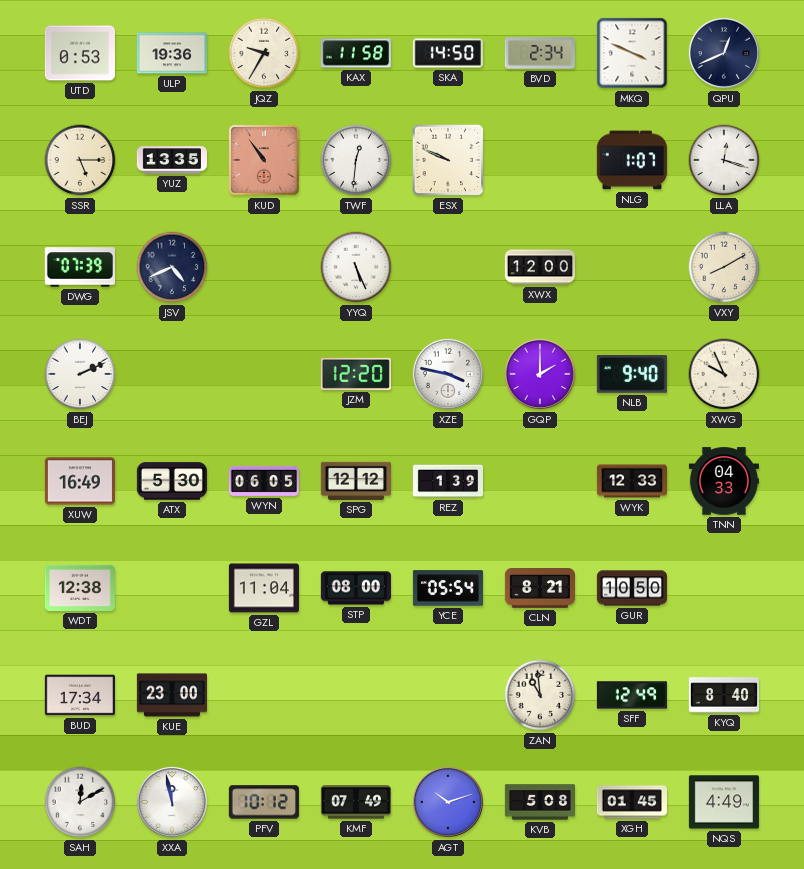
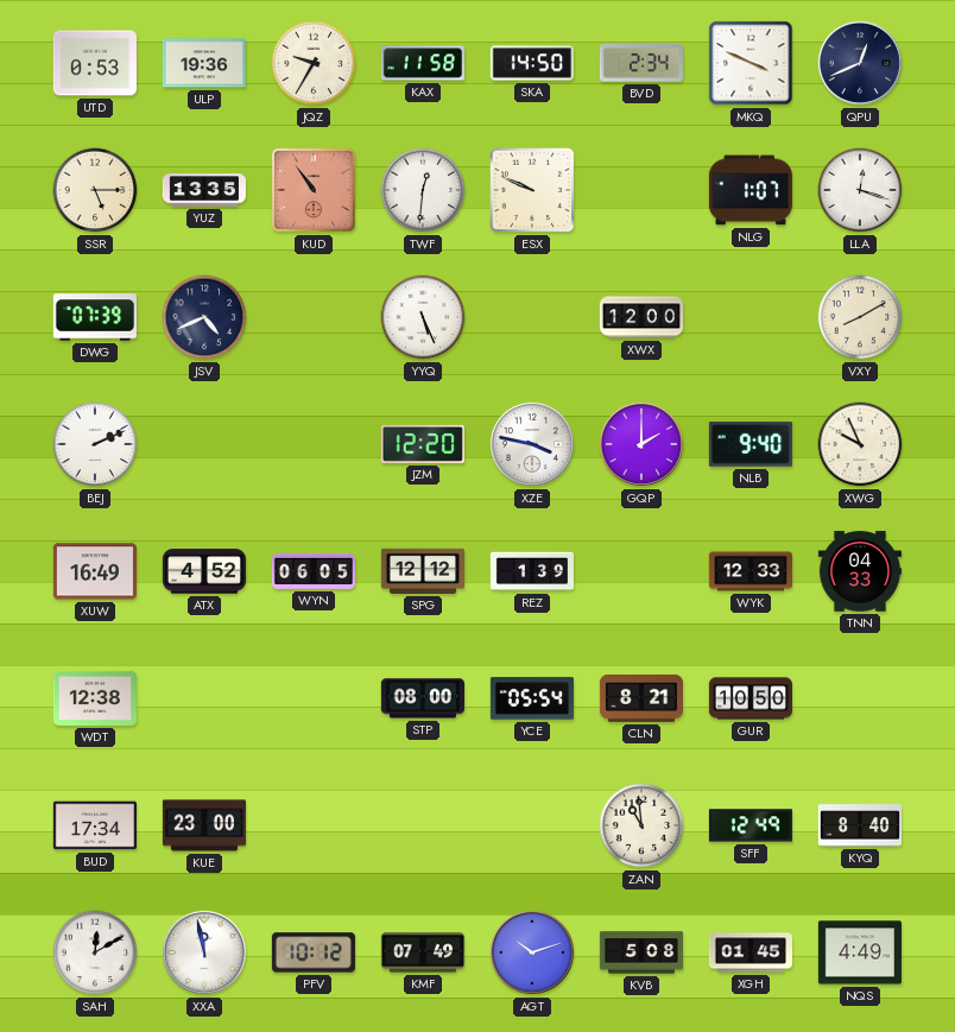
ATX: 5:30 -> 4:52
GZL: 11:04 -> none
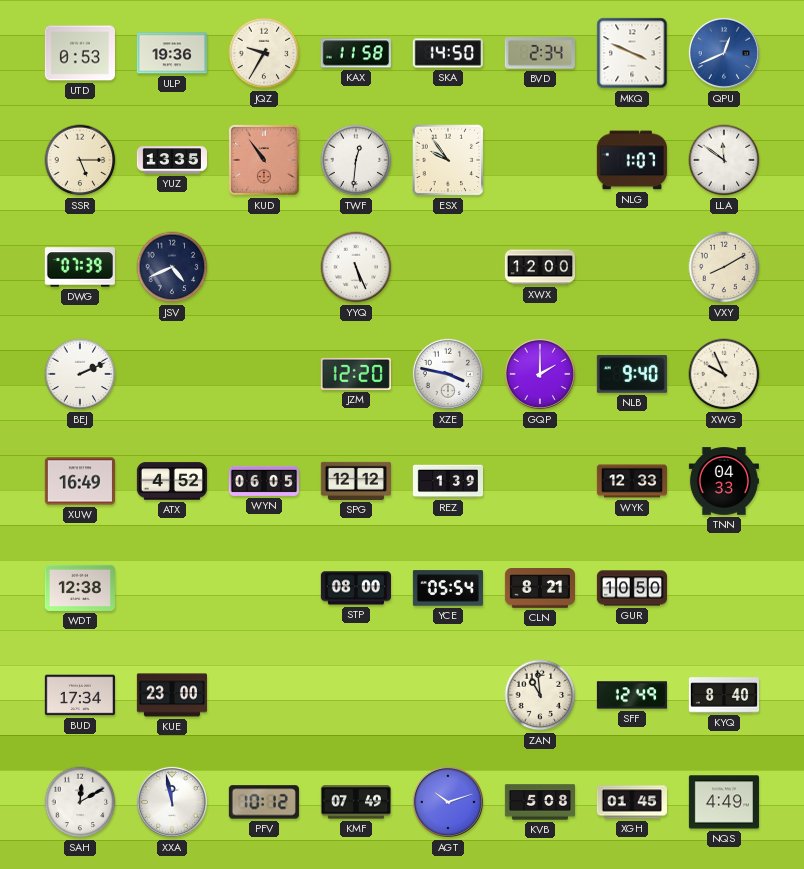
QPU dial: navy -> blue
ESX: 9:49 -> 9:54
LLA: 12:18 -> 11:51
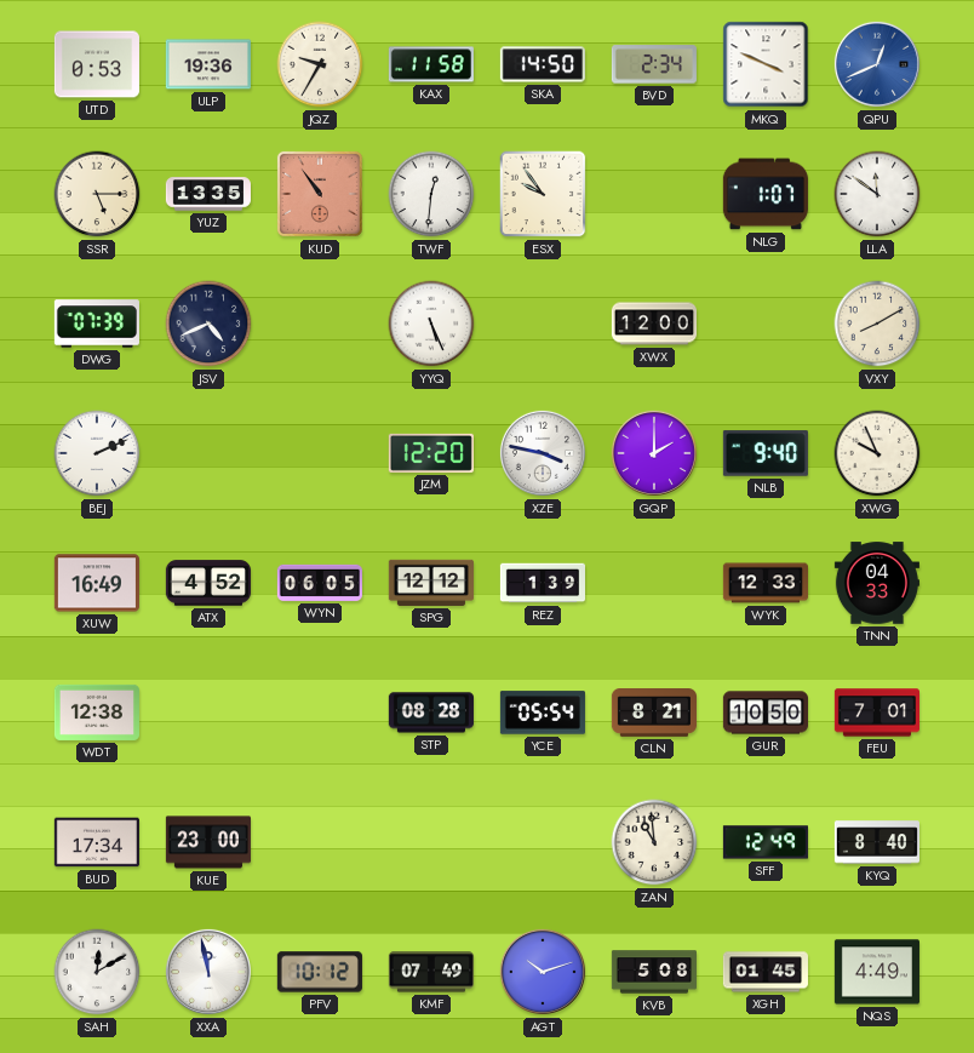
STP: 08:00 -> 08:28
FEU: none -> 7:01
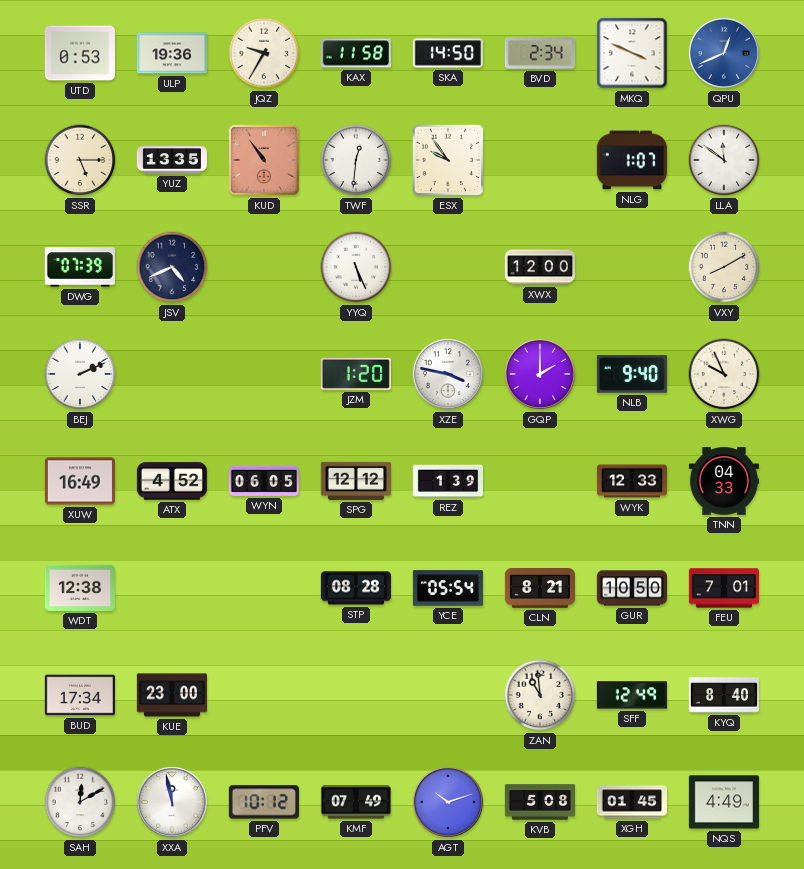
JZM: 12:20 -> 1:20
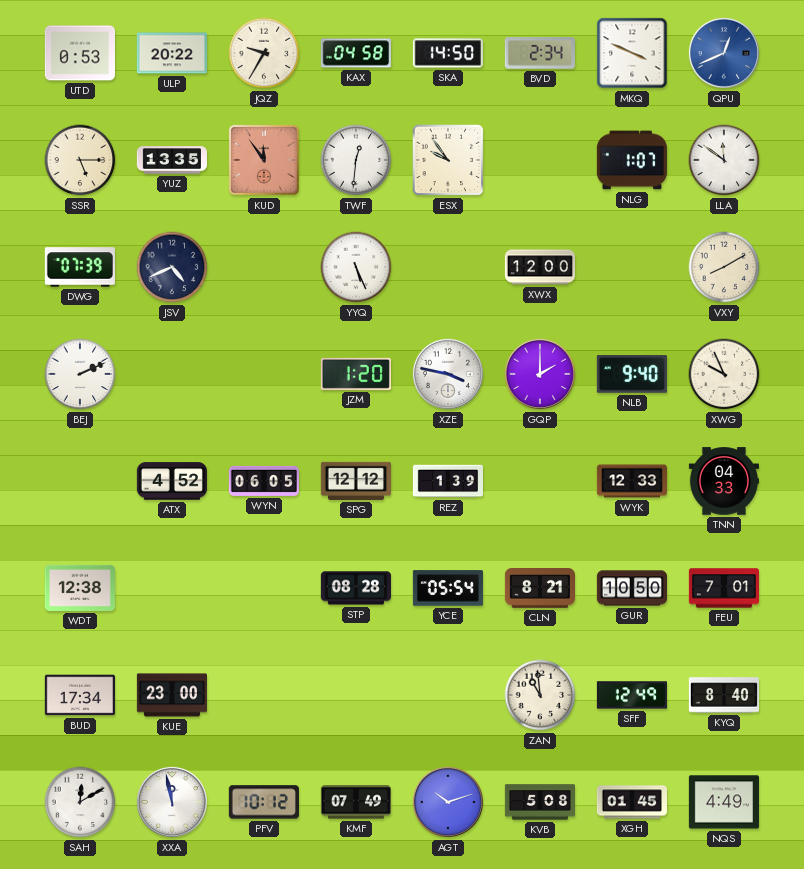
ULP: 19:36 -> 20:22
KAX: 11:58 -> 04:58
KUD: 10:54 -> 11:54
XUW: 16:49 -> none
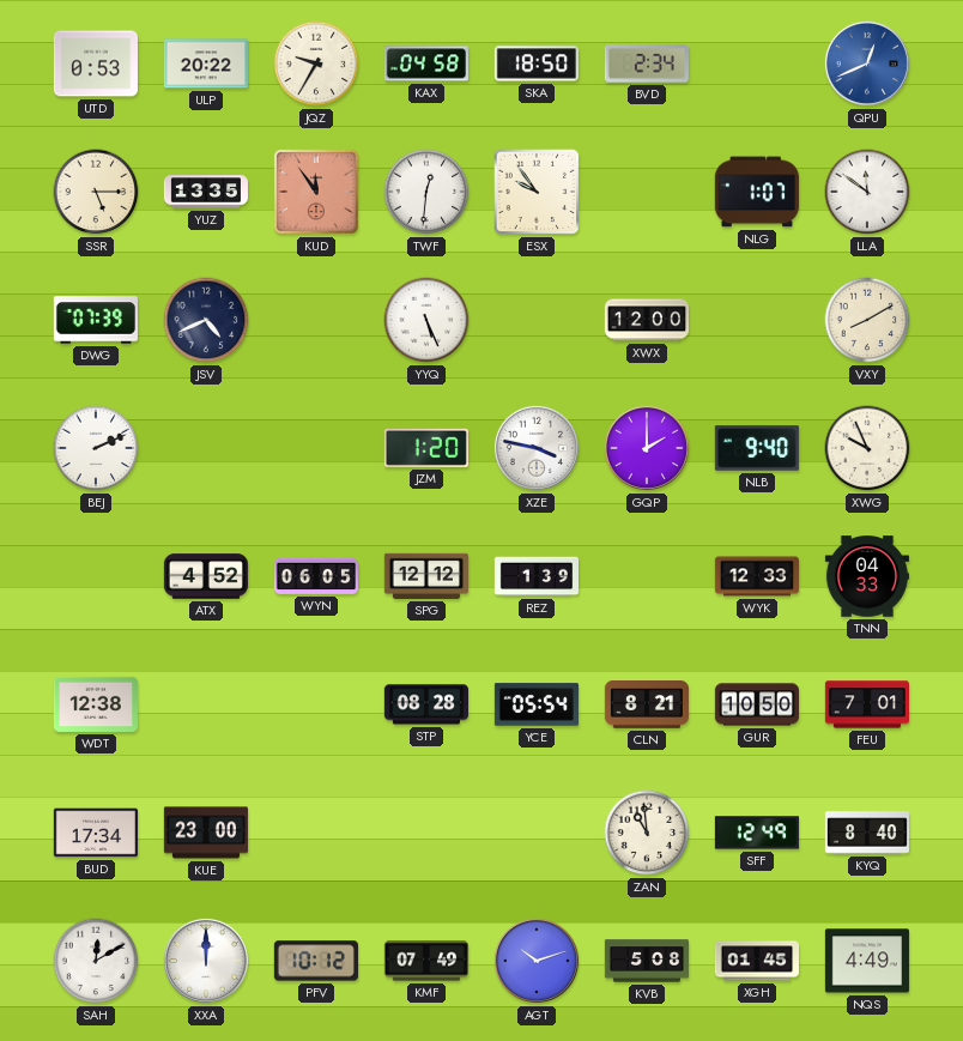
SKA: 14:50 -> 18:50
MKQ: 3:49 -> none
XXA: 11:58 -> 12:00
